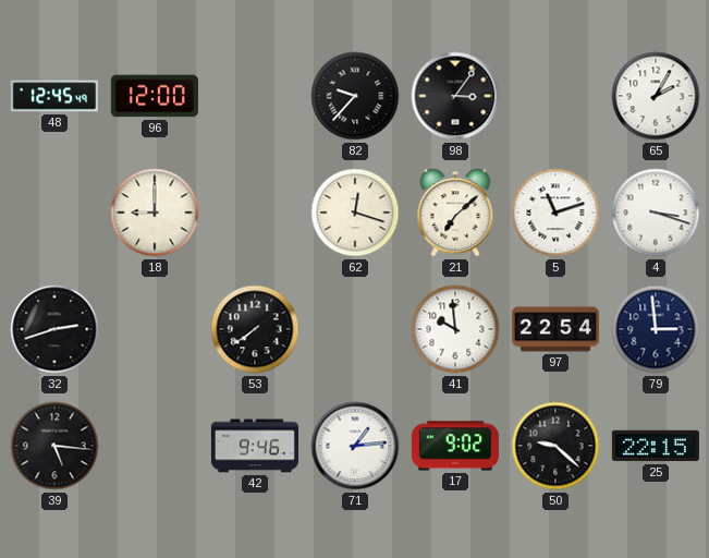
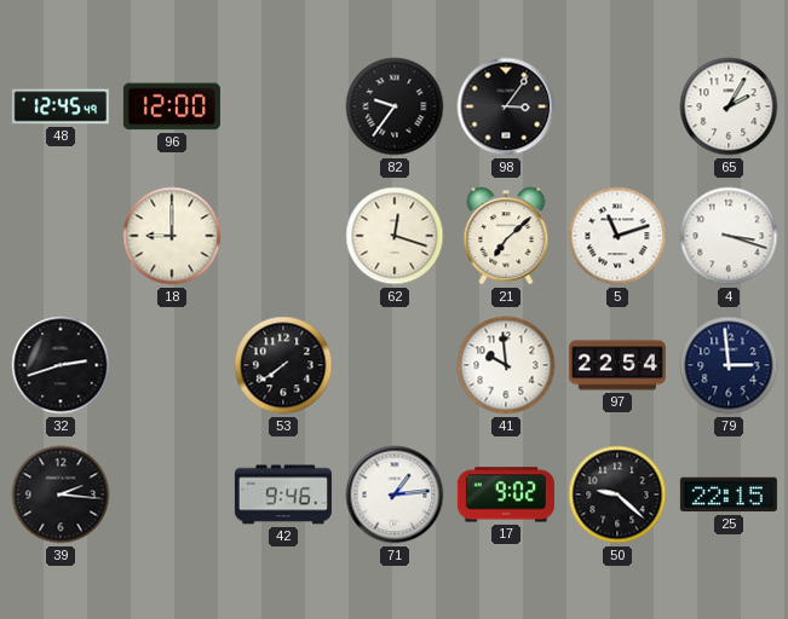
82: 9:37 -> 9:36
39: 5:16 -> 2:16
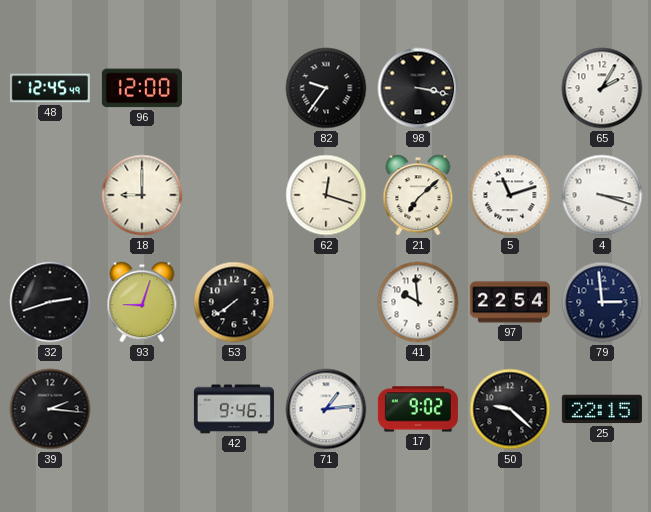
98: 3:06 -> 3:17
93: none -> 9:03
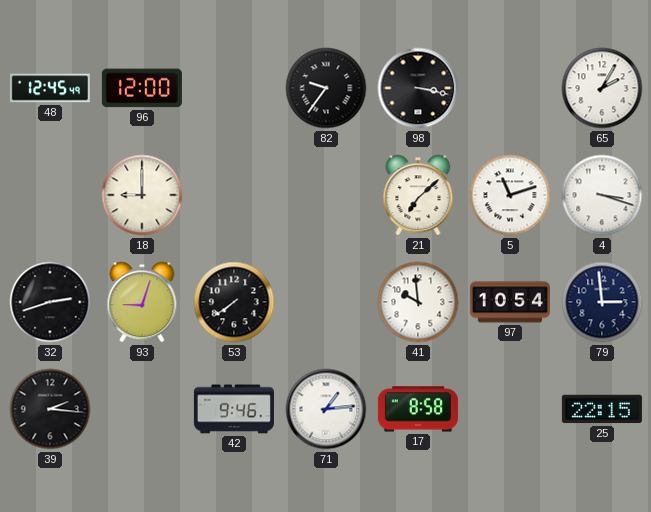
62: 12:18 -> none
97: 22:54 -> 10:54
17: 9:02 -> 8:58
50: 9:22 -> none
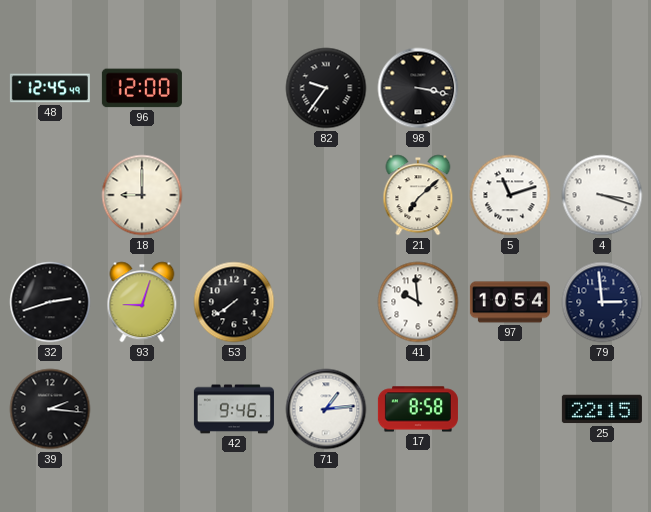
65: 2:05 -> none
